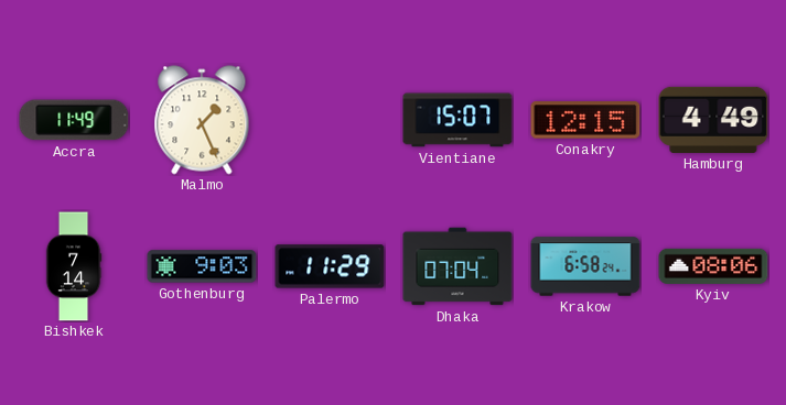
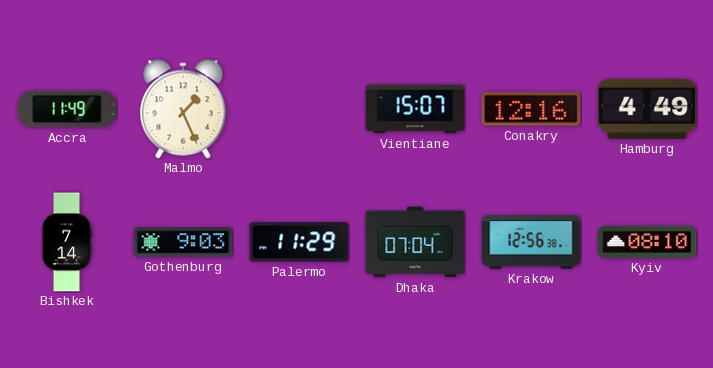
Conakry: 12:15 -> 12:16
Krakow: 6:58 -> 12:56
Kyiv: 08:06 -> 08:10
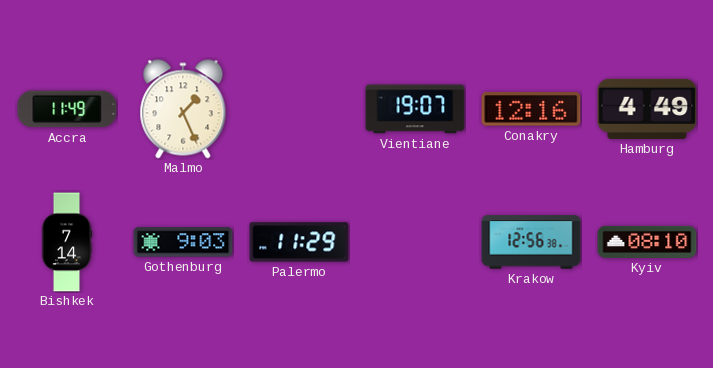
Vientiane: 15:07 -> 19:07
Dhaka: 07:04 -> none
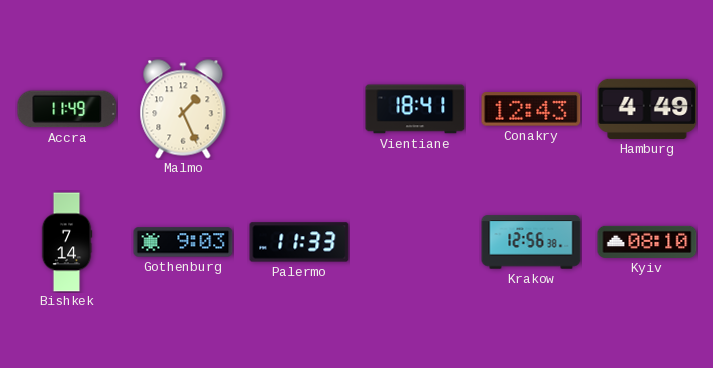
Vientiane: 19:07 -> 18:41
Conakry: 12:16 -> 12:43
Palermo: 11:29 -> 11:33
